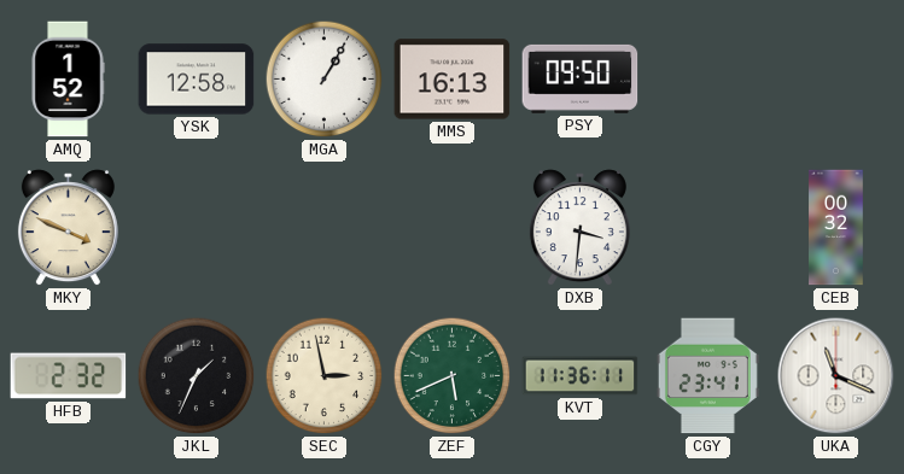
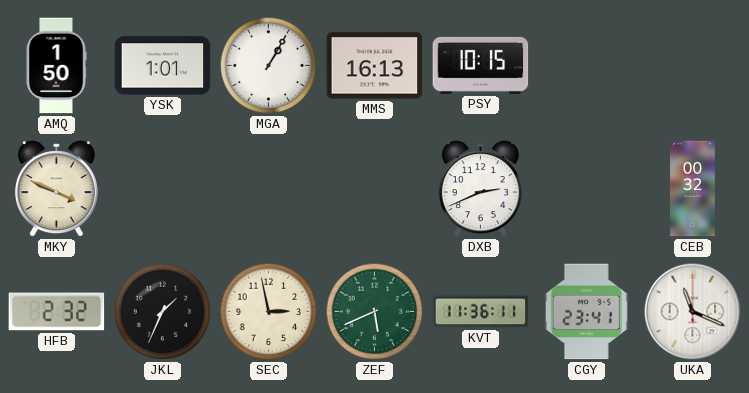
AMQ: 1:52 -> 1:50
YSK: 12:58 -> 1:01
PSY: 09:50 -> 10:15
DXB: 3:31 -> 2:41
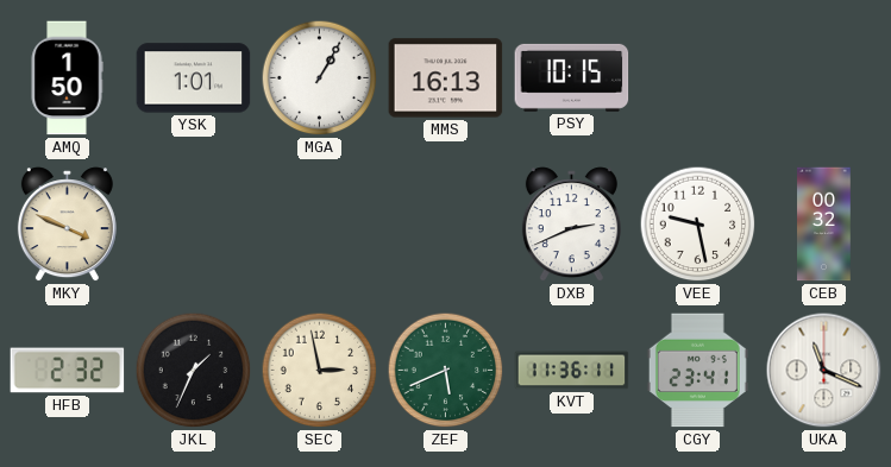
VEE: none -> 9:28
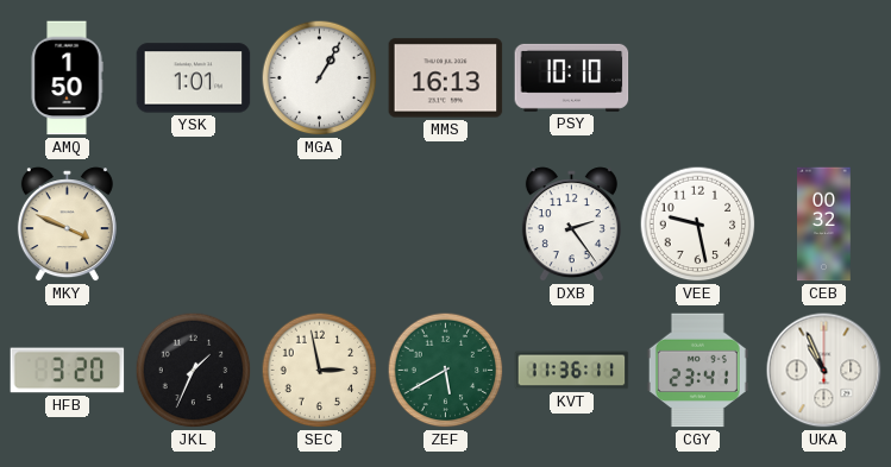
PSY: 10:15 -> 10:10
DXB: 2:41 -> 2:24
HFB: 2:32 -> 3:20
ZEF: 5:41 -> 5:40
UKA: 11:19 -> 10:56
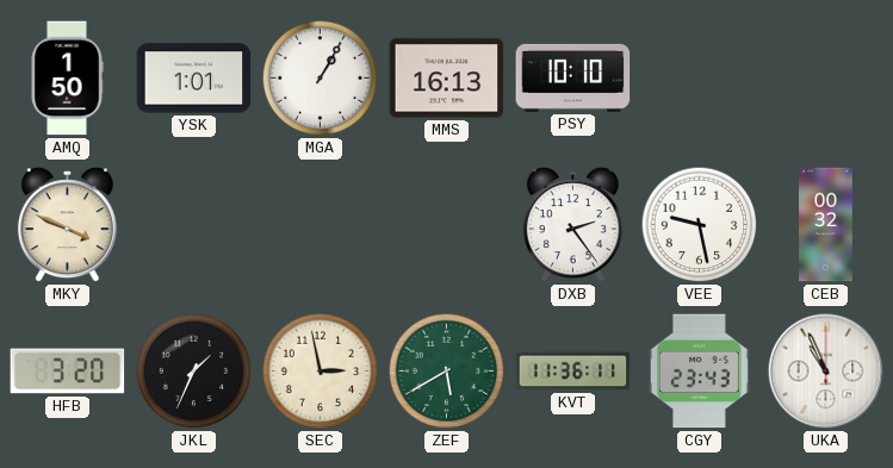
CGY: 23:41 -> 23:43
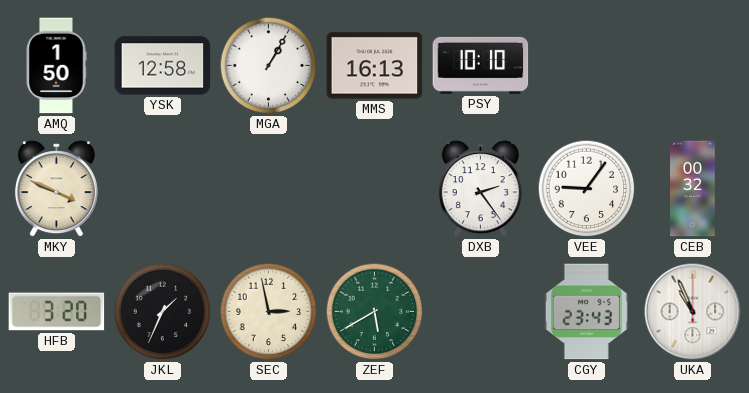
YSK: 1:01 -> 12:58
VEE: 9:28 -> 9:06
KVT: 11:36 -> none
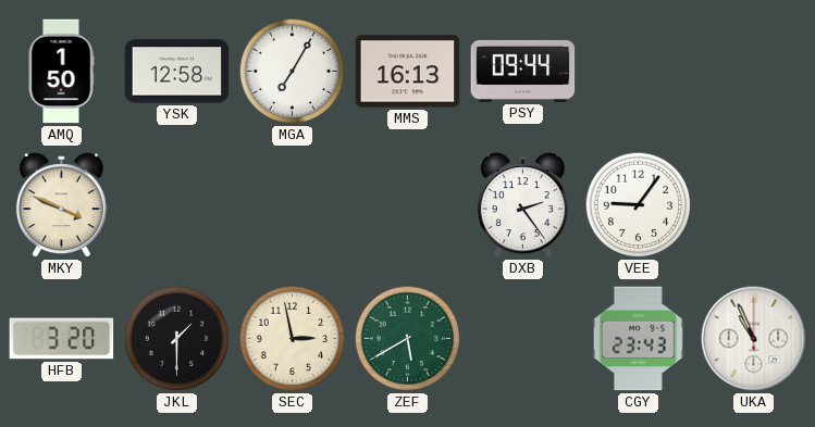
MGA: 1:05 -> 7:05
PSY: 10:10 -> 09:44
CEB: 00:32 -> none
JKL: 1:34 -> 1:30
